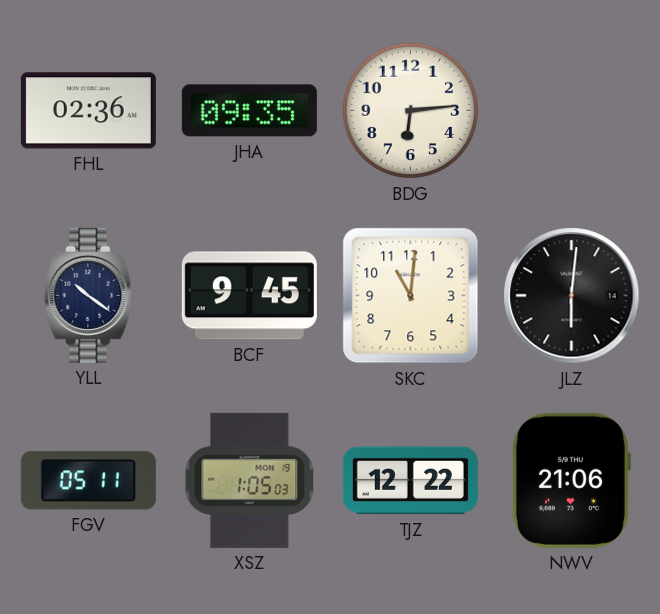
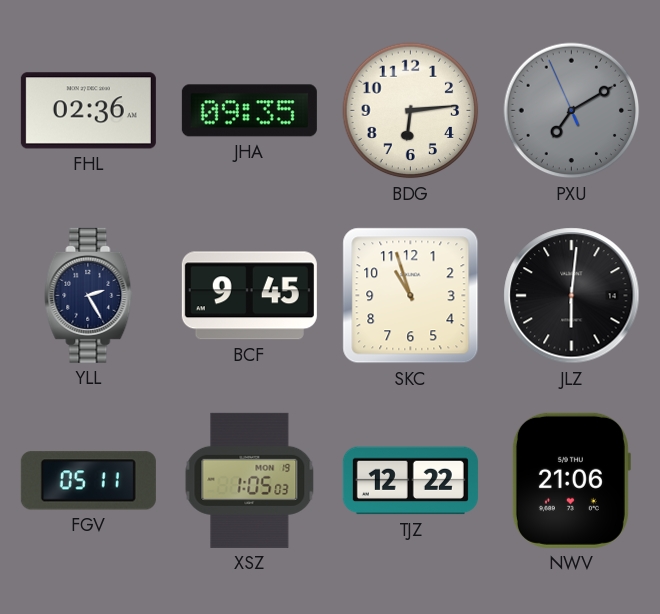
PXU: none -> 7:09
YLL: 10:21 -> 2:25
SKC: 11:01 -> 10:57
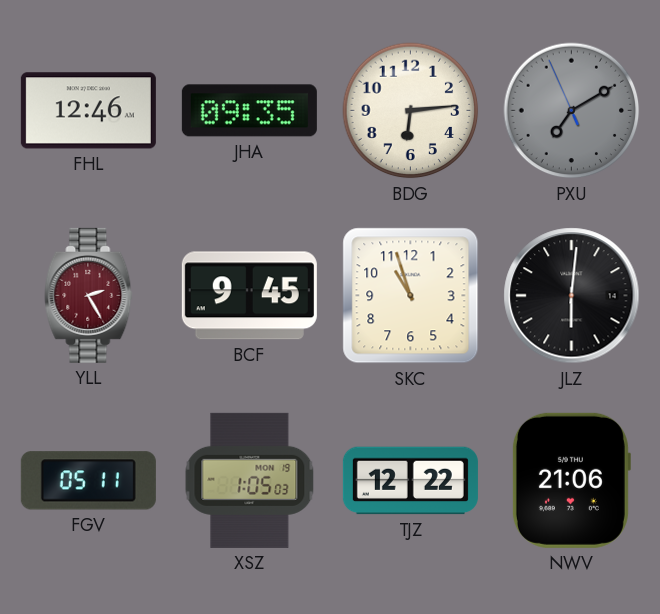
FHL: 02:36 -> 12:46
YLL dial: navy -> burgundy
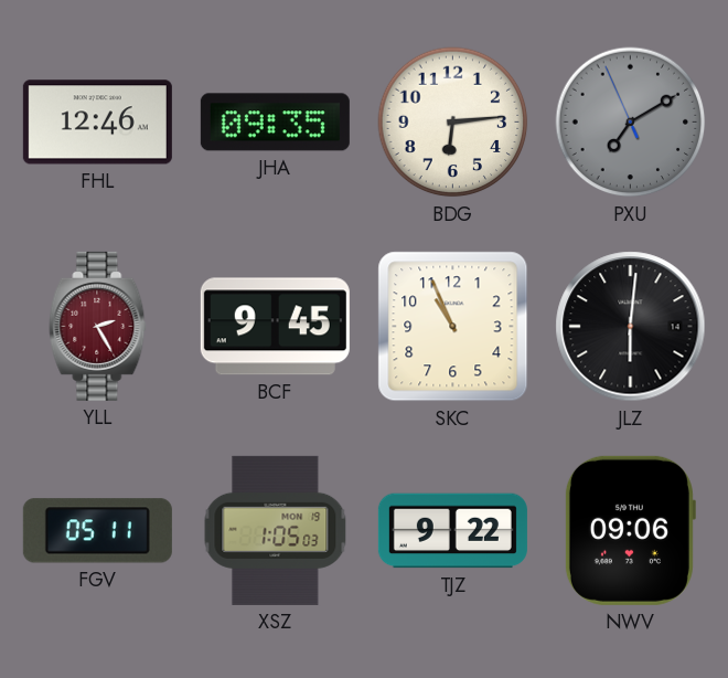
SKC: 10:57 -> 10:56
TJZ: 12:22 -> 9:22
NWV: 21:06 -> 09:06
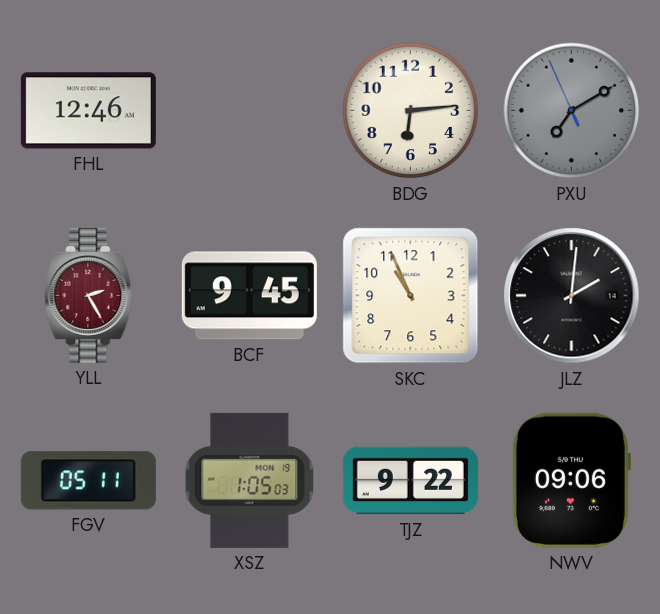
JHA: 09:35 -> none
JLZ: 6:01 -> 2:01
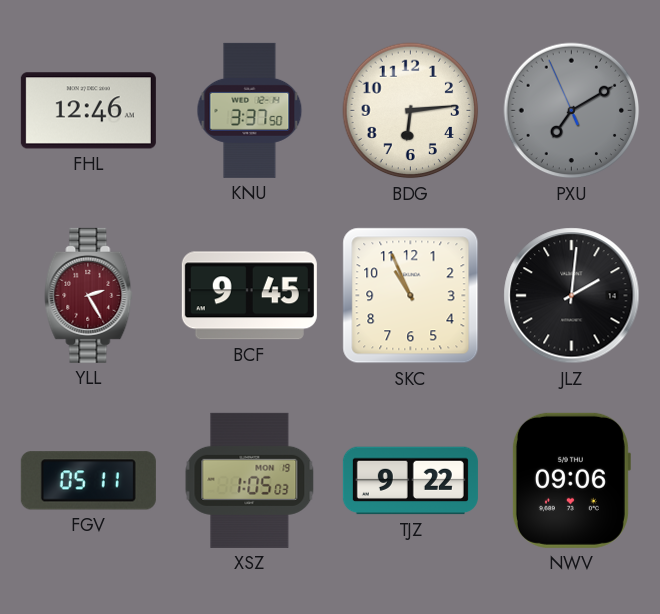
KNU: none -> 3:37
